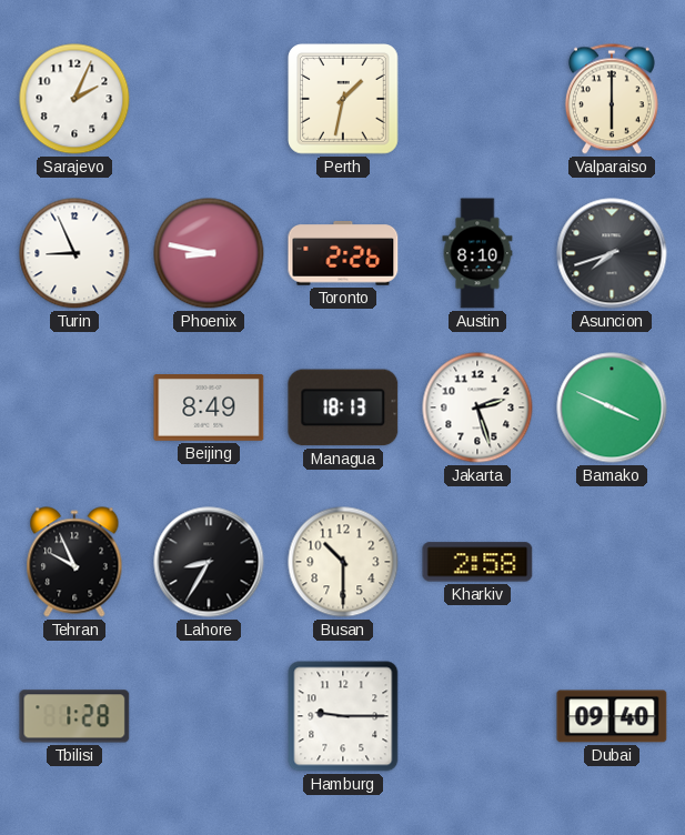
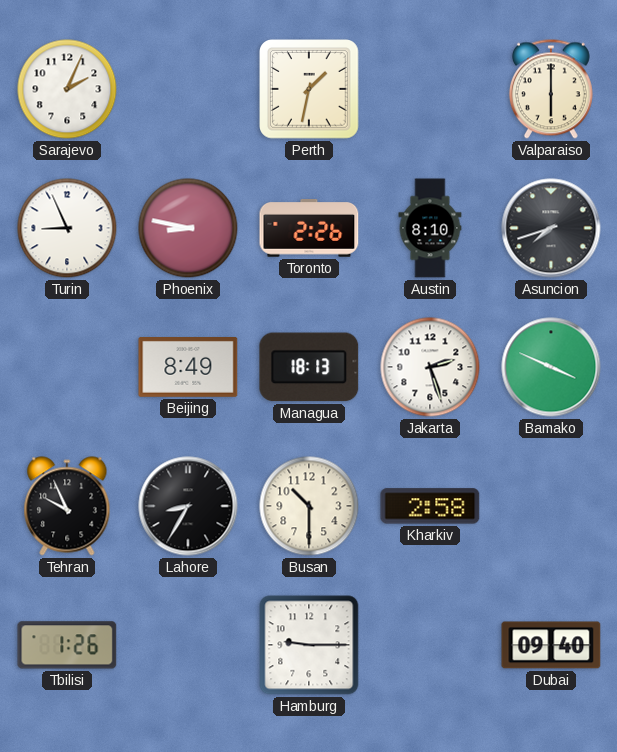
Tbilisi: 1:28 -> 1:26
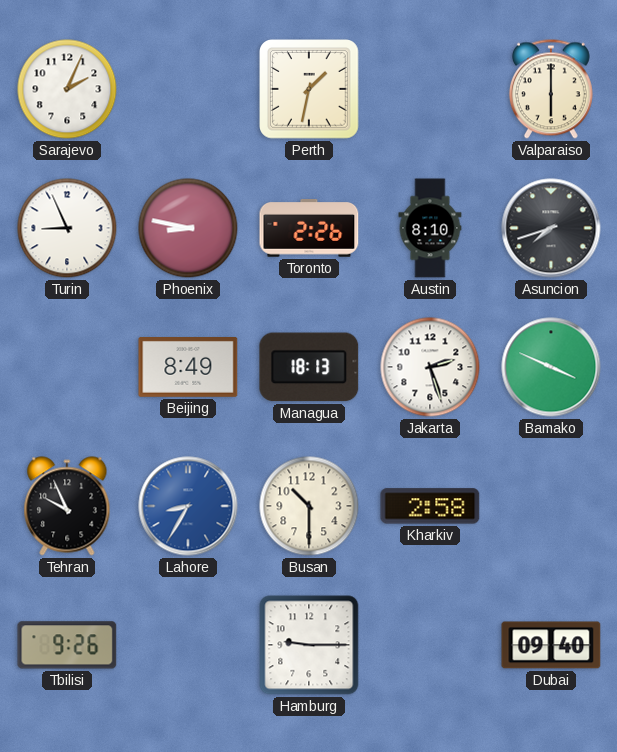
Lahore dial: black -> blue
Tbilisi: 1:26 -> 9:26
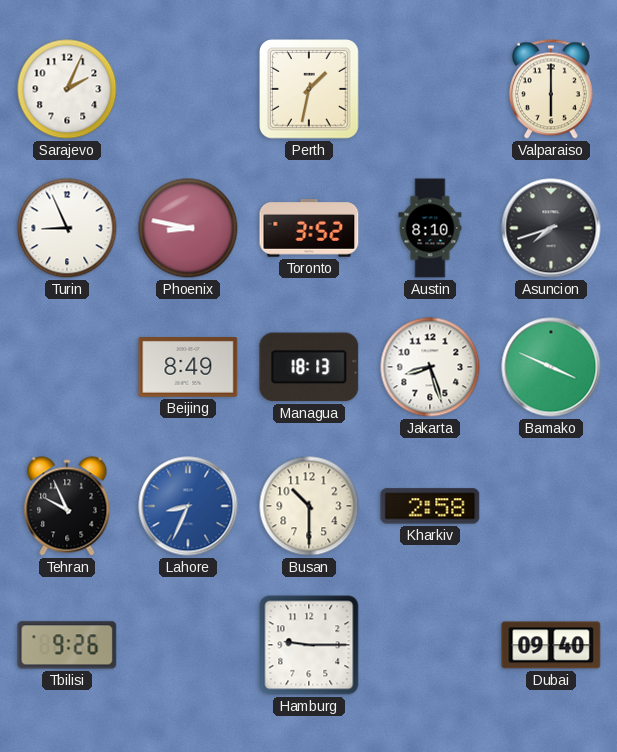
Toronto: 2:26 -> 3:52
Jakarta: 2:27 -> 8:27
Lahore: 8:35 -> 8:34
